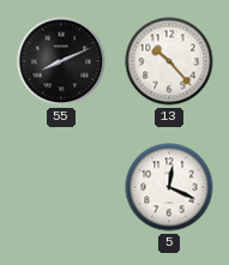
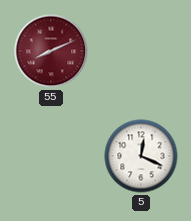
55 dial: black -> burgundy
13: 10:23 -> none
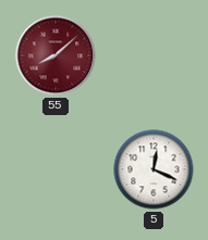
55: 8:11 -> 8:08
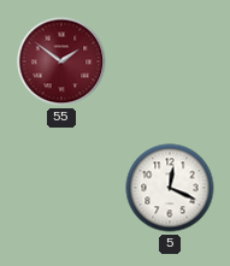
55: 8:08 -> 1:51
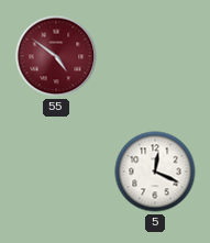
55: 1:51 -> 4:51
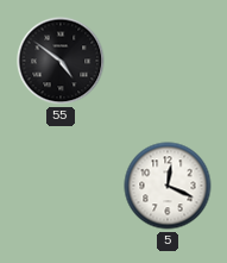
55 dial: burgundy -> black
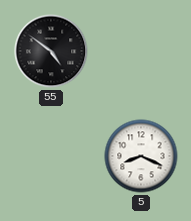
5: 12:19 -> 8:19
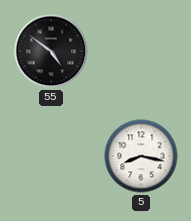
5: 8:19 -> 8:17
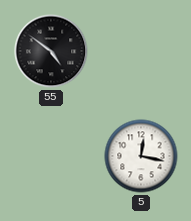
5: 8:17 -> 12:17
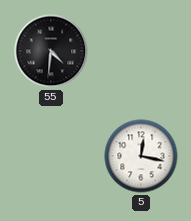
55: 4:51 -> 4:31
